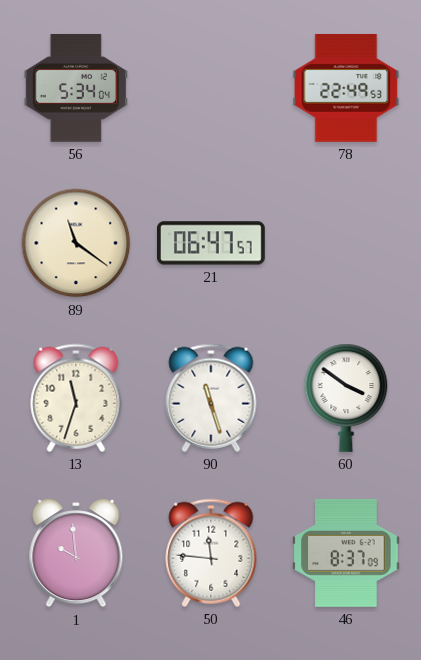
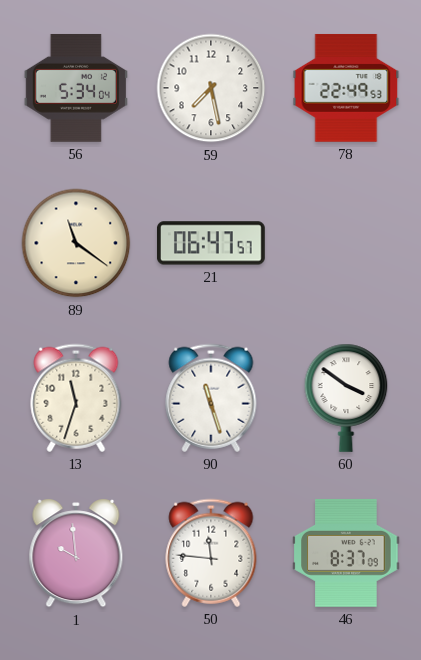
59: none -> 7:28
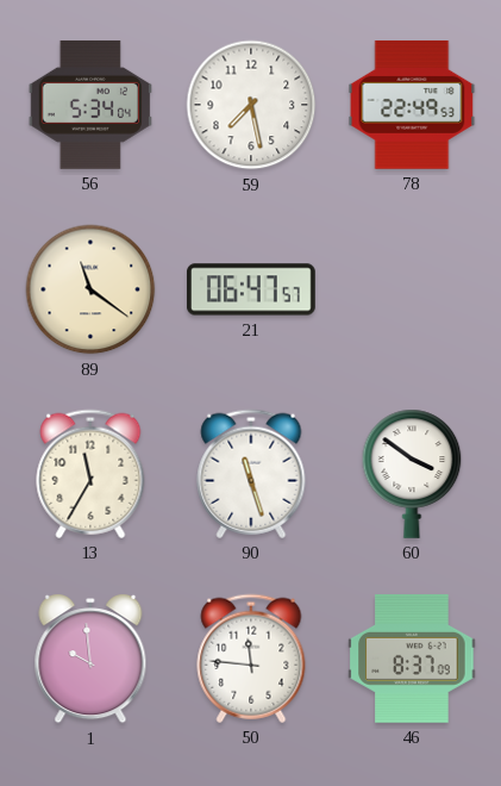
13: 11:33 -> 11:35
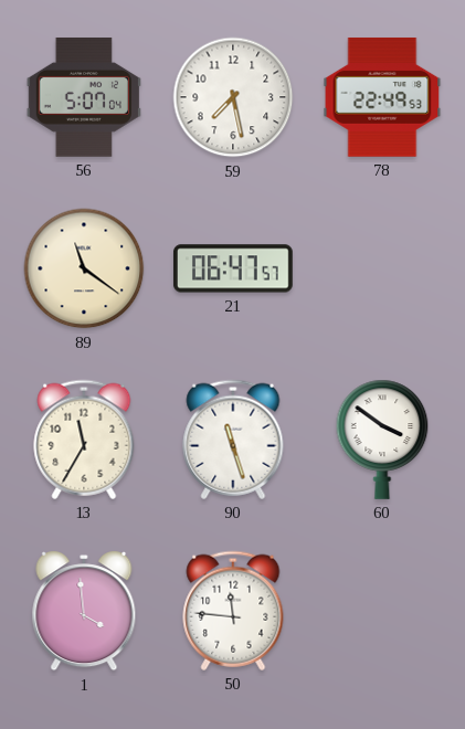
56: 5:34 -> 5:07
1: 9:59 -> 3:59
46: 8:37 -> none
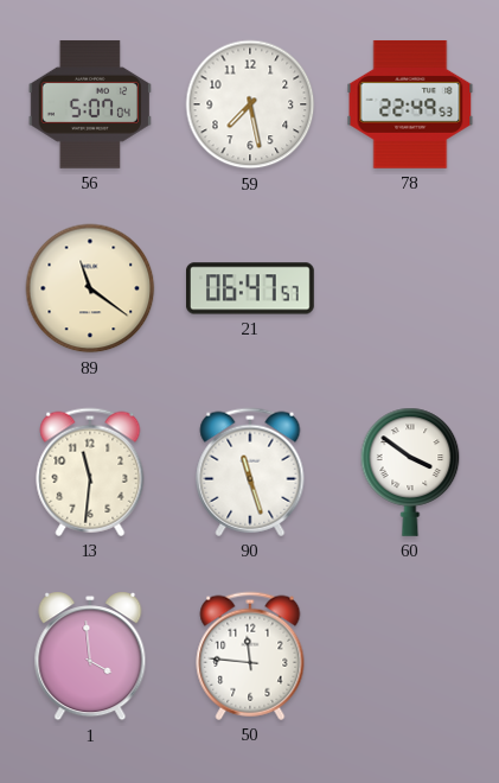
13: 11:35 -> 11:31
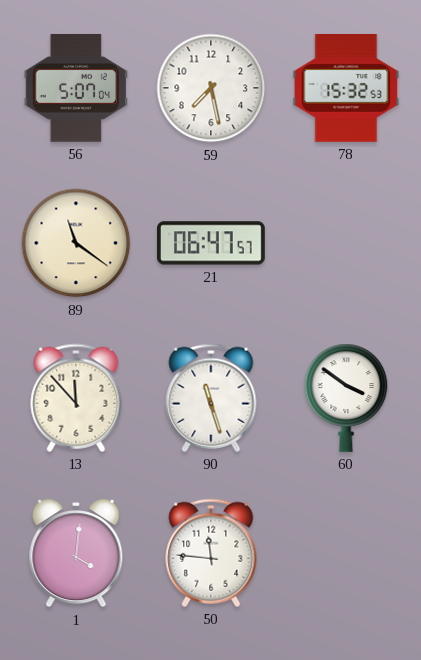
78: 22:49 -> 15:32
13: 11:31 -> 11:53
1: 3:59 -> 4:01
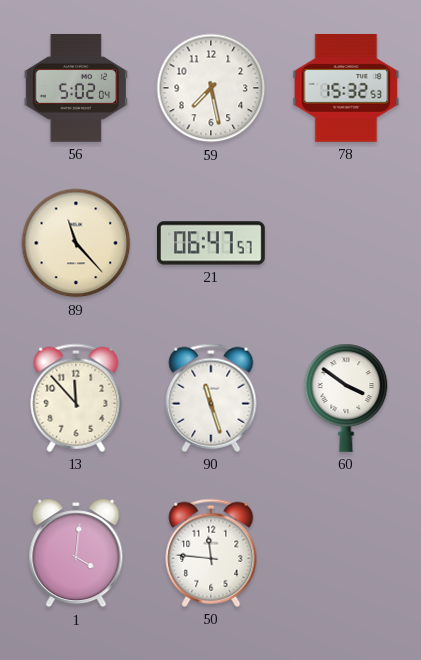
56: 5:07 -> 5:02
89: 11:21 -> 11:23
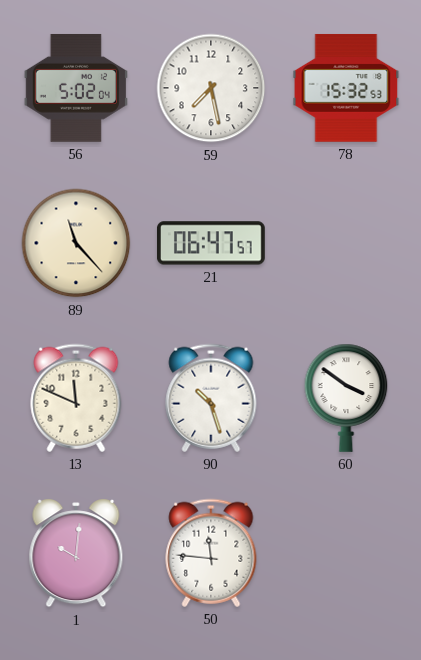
13: 11:53 -> 11:49
90: 11:27 -> 10:27
1: 4:01 -> 10:01
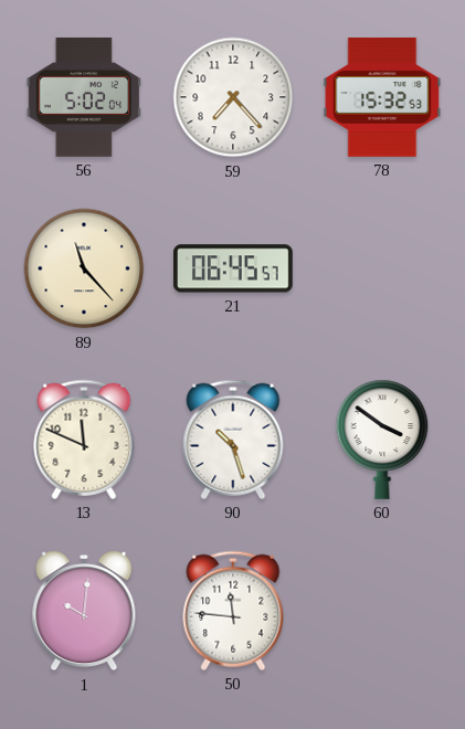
59: 7:28 -> 7:23
21: 06:47 -> 06:45
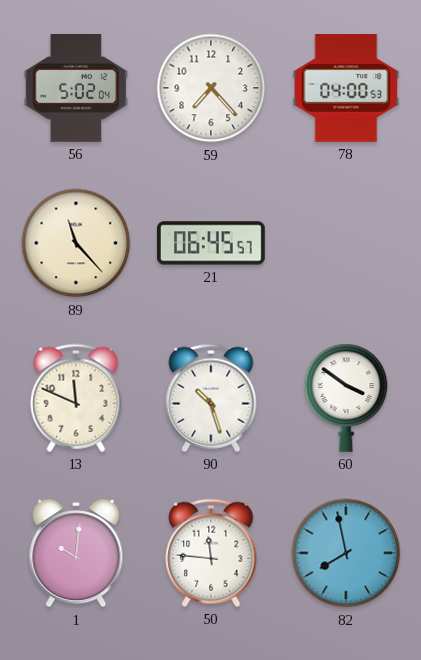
78: 15:32 -> 04:00
82: none -> 7:58
